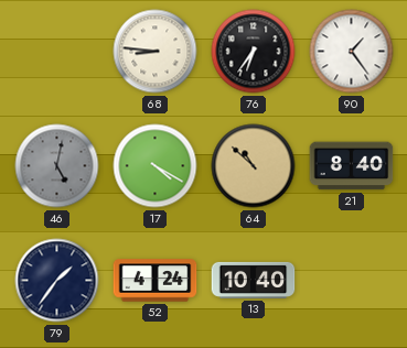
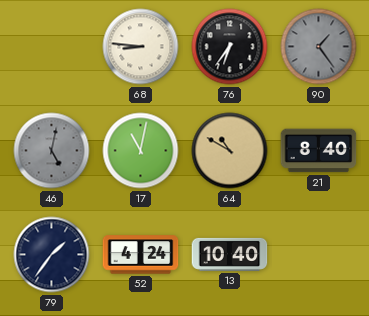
90 dial: white -> grey
17: 4:20 -> 11:02
64: 10:52 -> 10:50
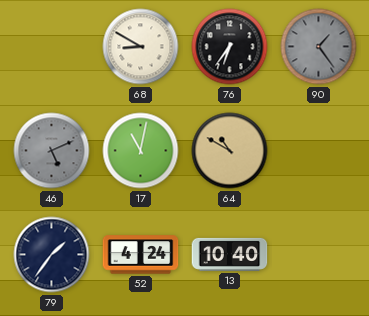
68: 8:46 -> 8:50
46: 5:02 -> 5:11
21: 8:40 -> none
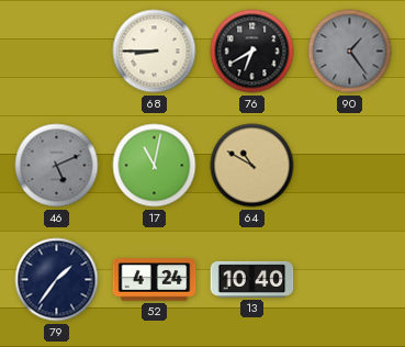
68: 8:50 -> 8:45
76: 6:36 -> 6:40
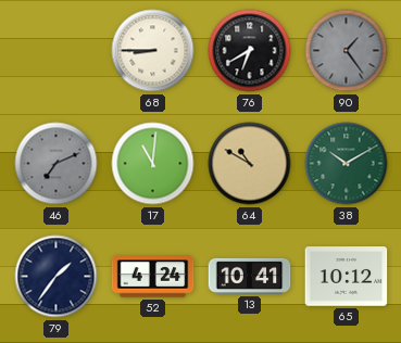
46: 5:11 -> 7:11
17: 11:02 -> 11:01
38: none -> 10:10
13: 10:40 -> 10:41
65: none -> 10:12
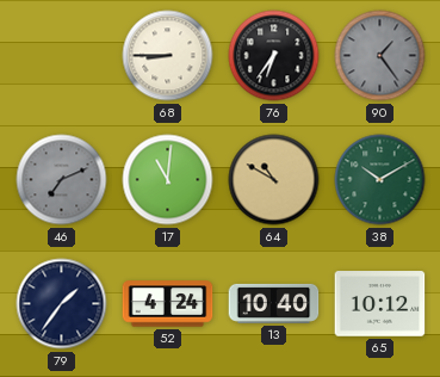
76: 6:40 -> 6:36
13: 10:41 -> 10:40
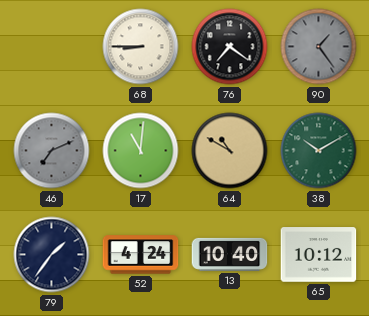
76: 6:36 -> 7:21
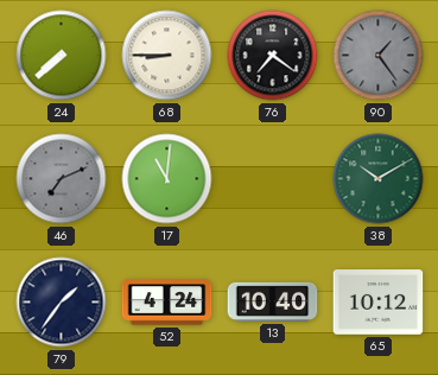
24: none -> 7:38
64: 10:50 -> none
